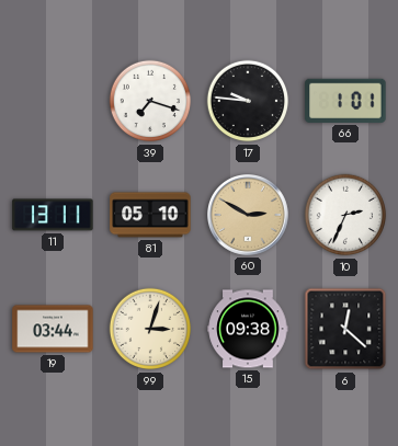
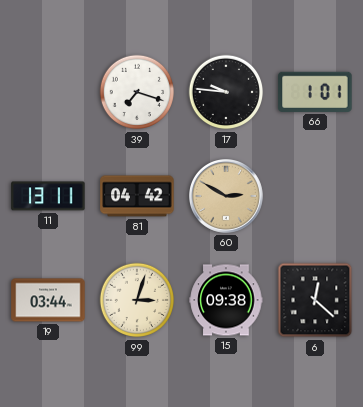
81: 05:10 -> 04:42
10: 2:34 -> none
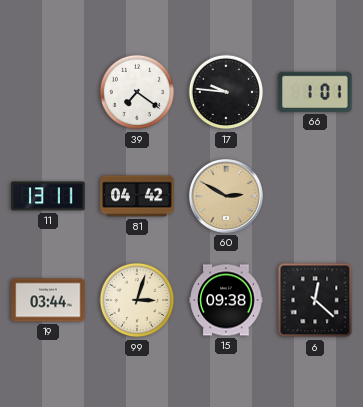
39: 7:18 -> 7:21
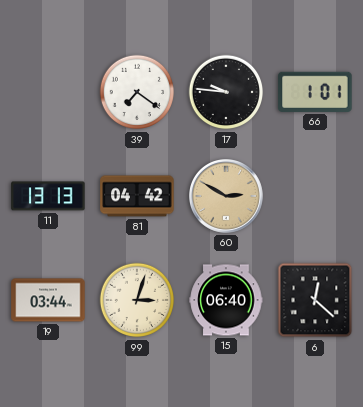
11: 13:11 -> 13:13
15: 09:38 -> 06:40
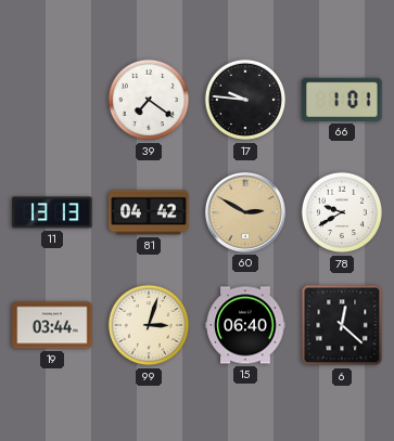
78: none -> 9:40
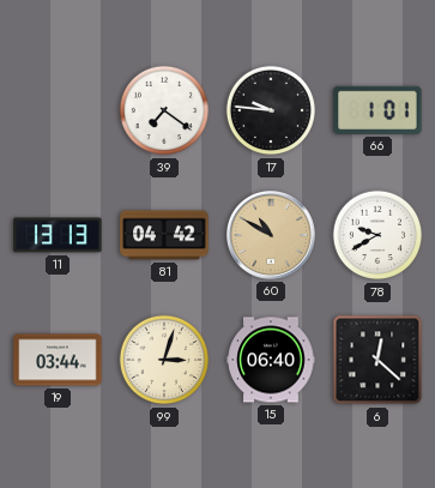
60: 2:50 -> 10:50
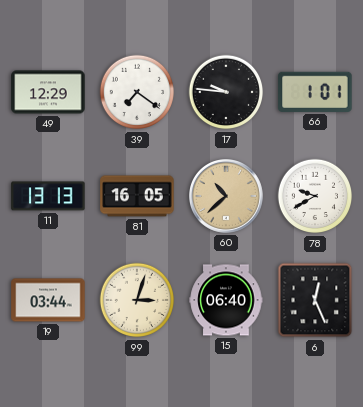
49: none -> 12:29
81: 04:42 -> 16:05
60: 10:50 -> 10:38
6: 12:22 -> 12:26
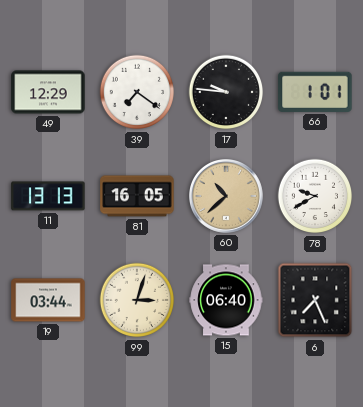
6: 12:26 -> 7:26
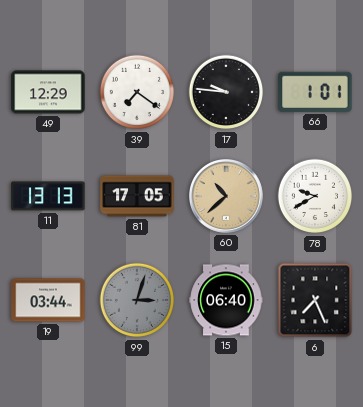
81: 16:05 -> 17:05
99 dial: cream -> grey
